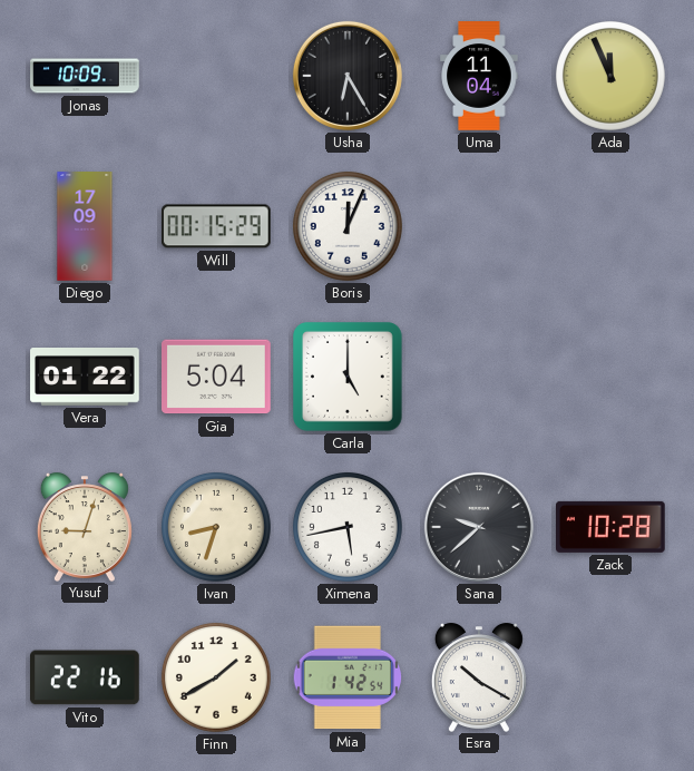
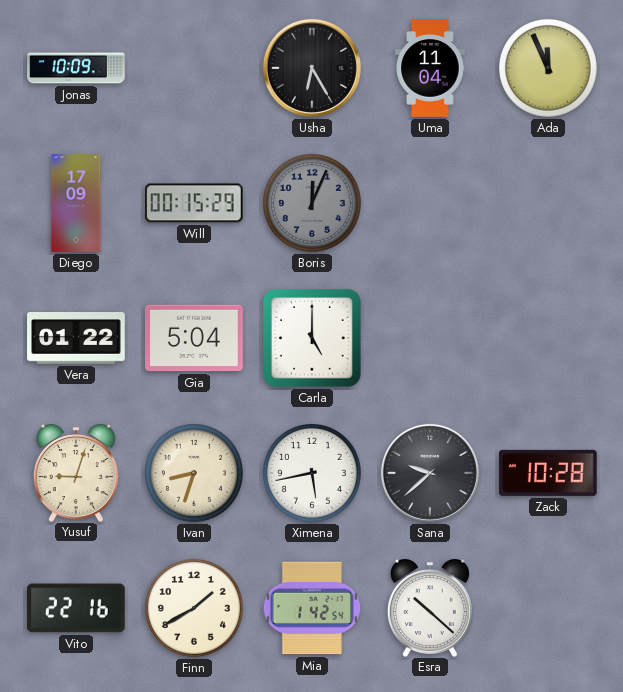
Boris dial: white -> grey
Esra: 10:20 -> 10:22
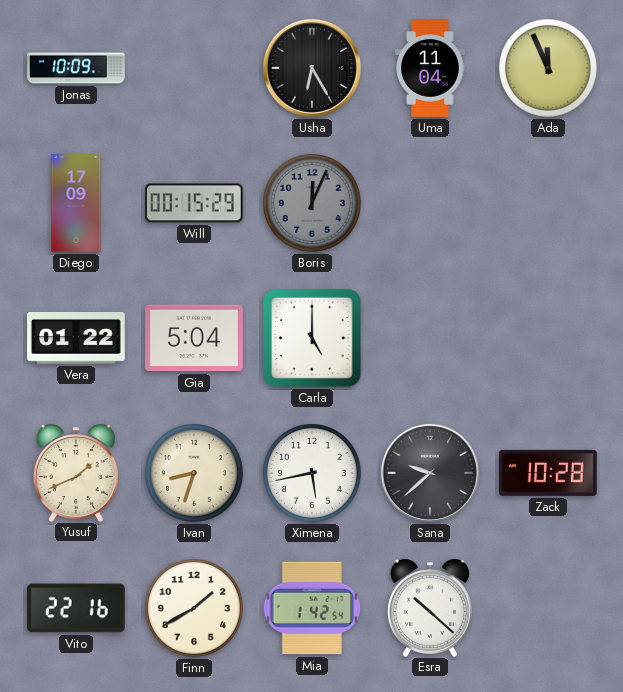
Yusuf: 9:03 -> 1:41
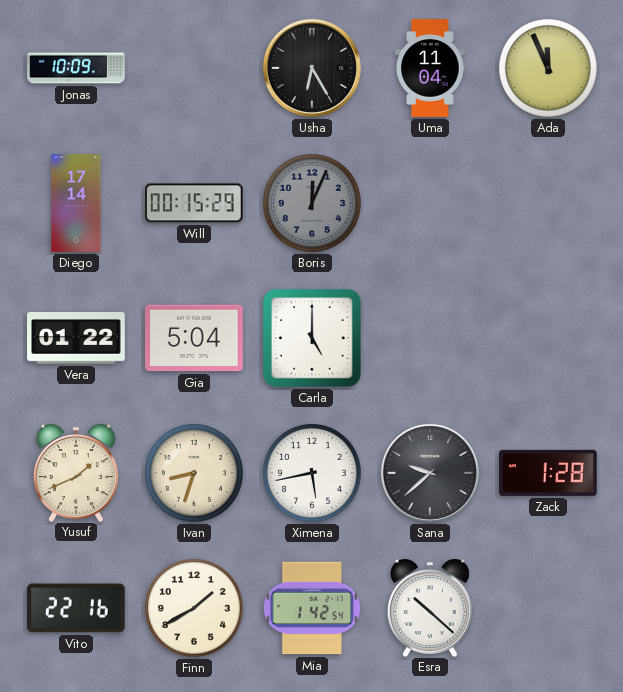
Diego: 17:09 -> 17:14
Zack: 10:28 -> 1:28
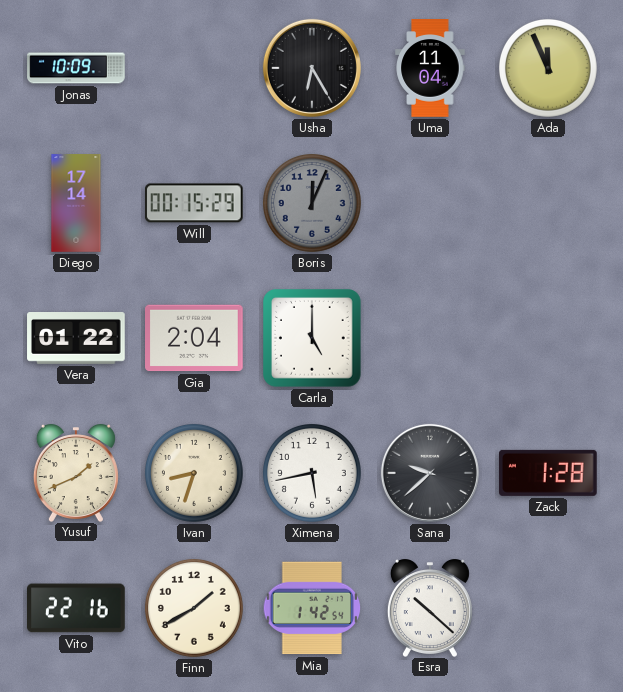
Gia: 5:04 -> 2:04
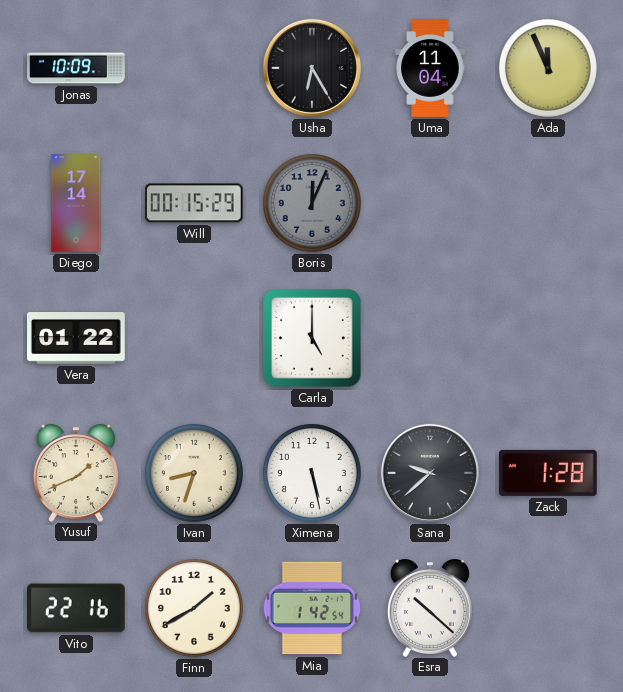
Gia: 2:04 -> none
Ximena: 5:43 -> 5:28
